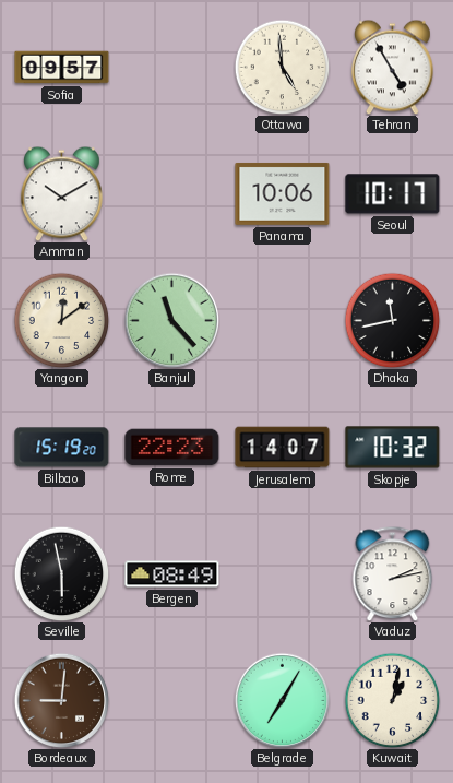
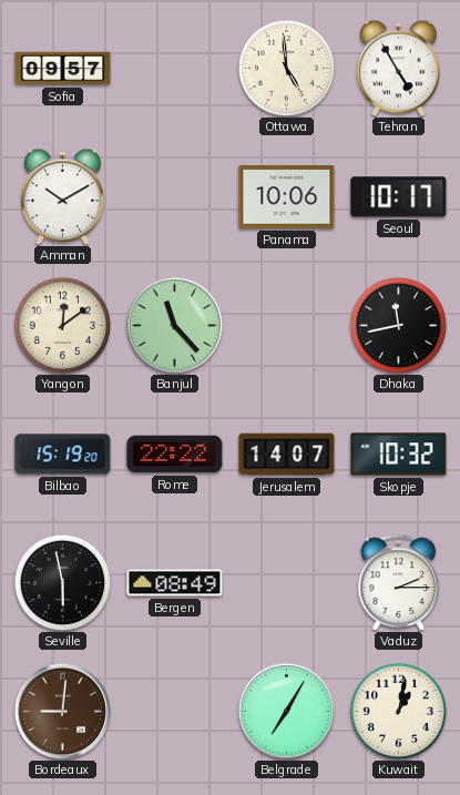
Rome: 22:23 -> 22:22
Vaduz: 2:13 -> 2:15
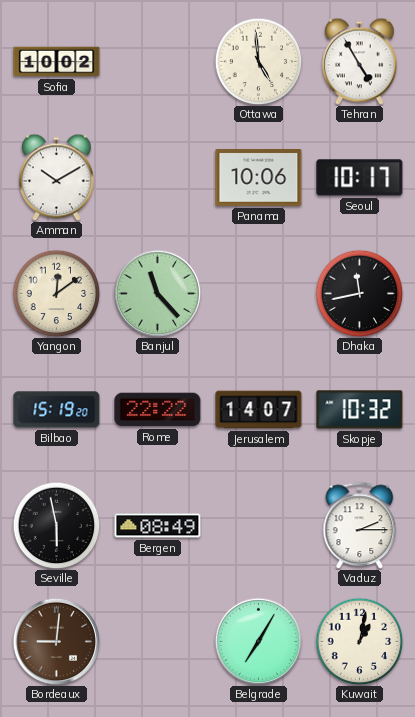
Sofia: 09:57 -> 10:02
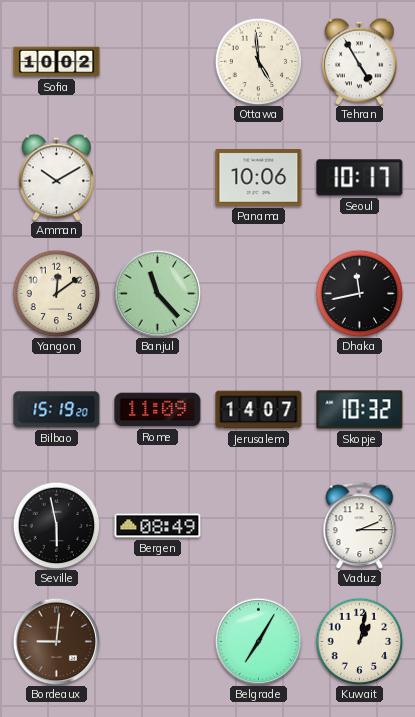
Rome: 22:22 -> 11:09
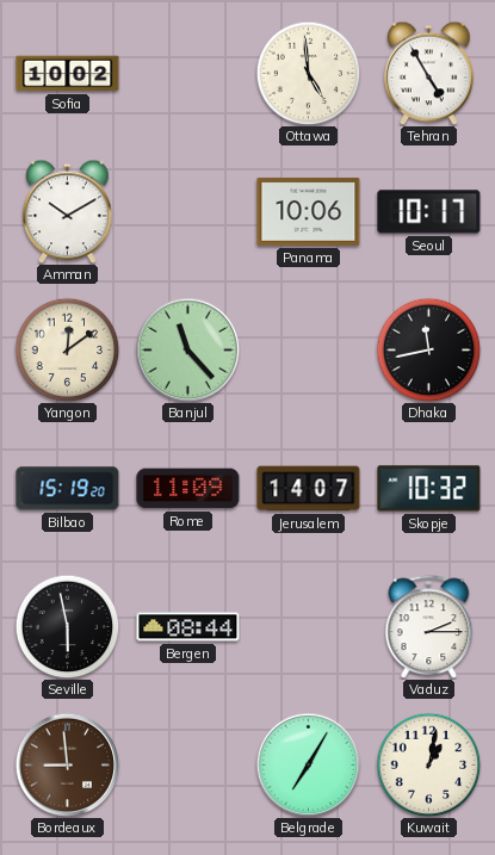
Bergen: 08:49 -> 08:44
Bordeaux: 9:01 -> 8:59
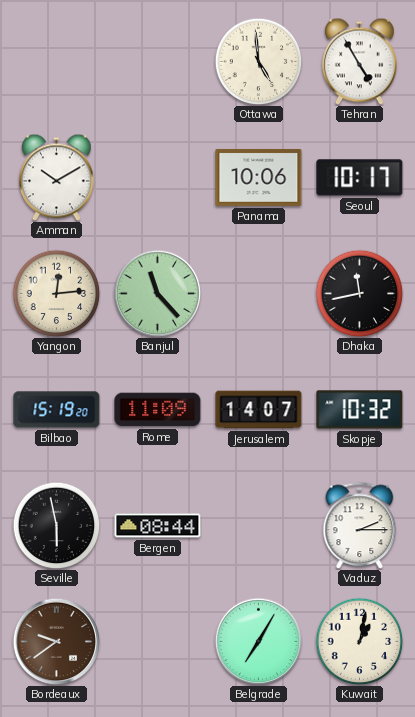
Sofia: 10:02 -> none
Yangon: 12:09 -> 12:14
Bordeaux: 8:59 -> 9:39
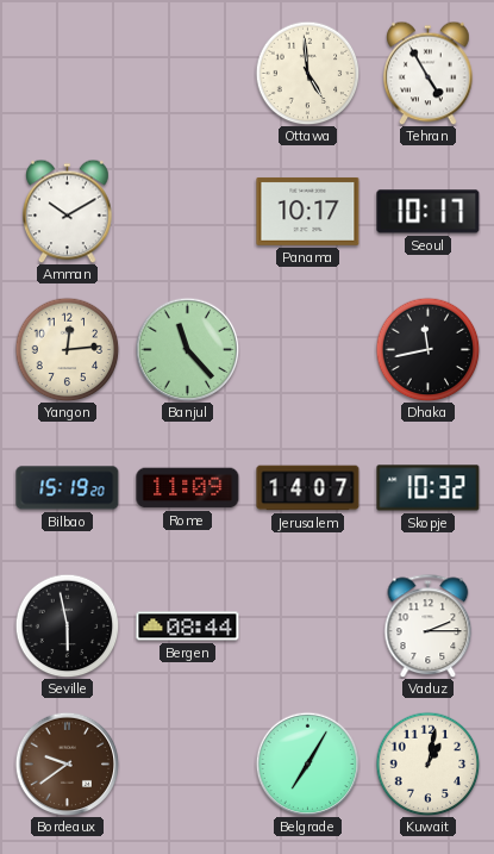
Panama: 10:06 -> 10:17
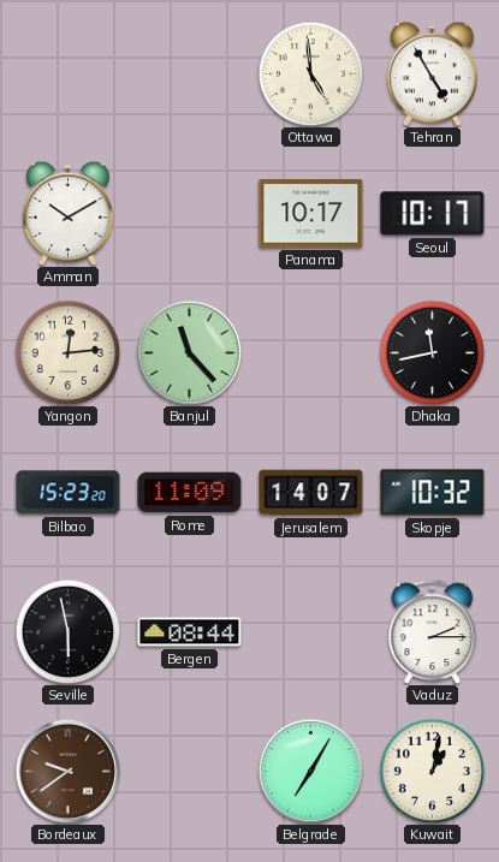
Bilbao: 15:19 -> 15:23
